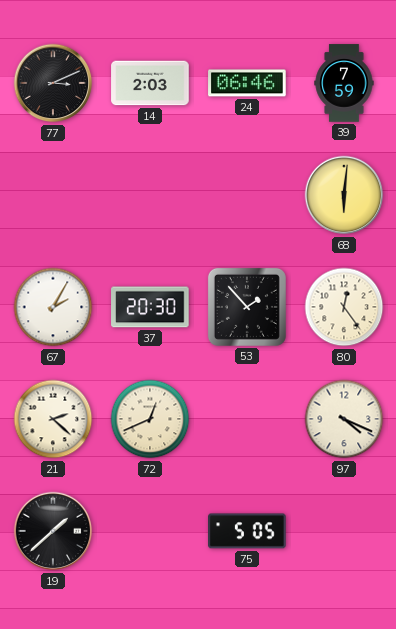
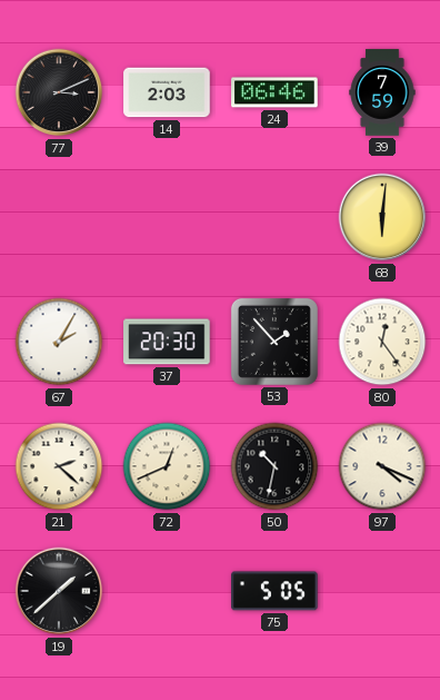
50: none -> 10:32
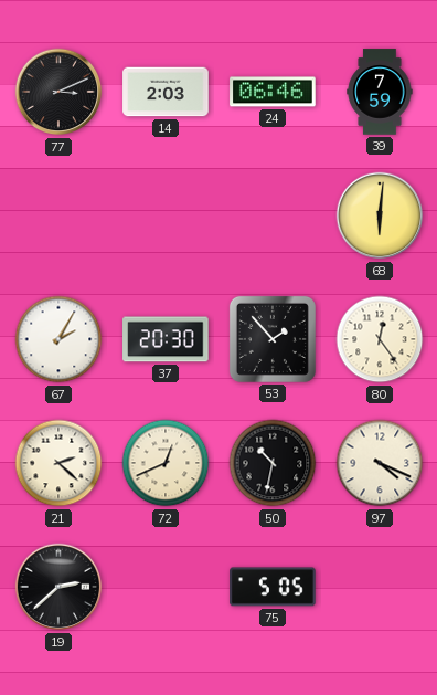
19: 1:38 -> 2:38
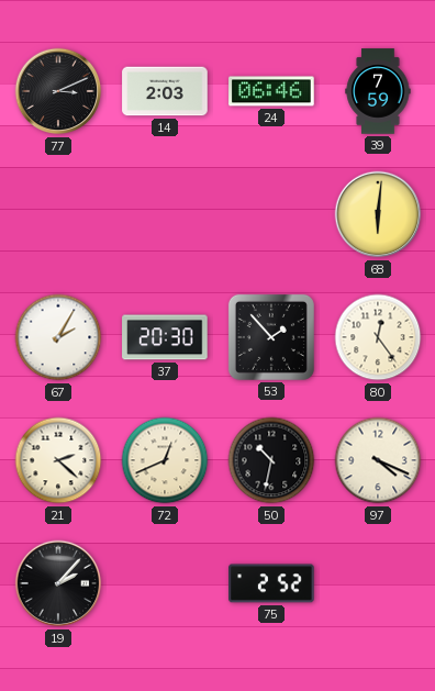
19: 2:38 -> 2:07
75: 5:05 -> 2:52
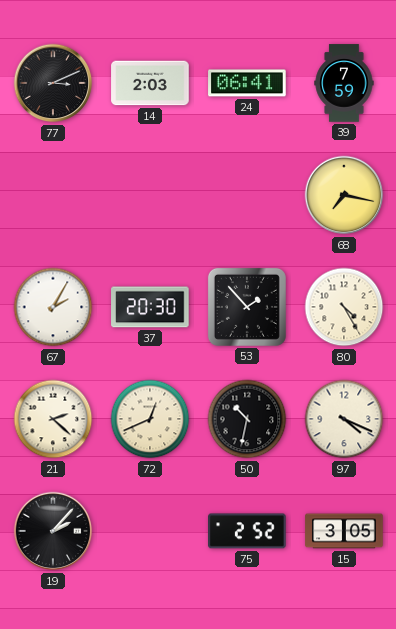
24: 06:46 -> 06:41
68: 6:01 -> 7:17
80: 12:24 -> 4:25
15: none -> 3:05
